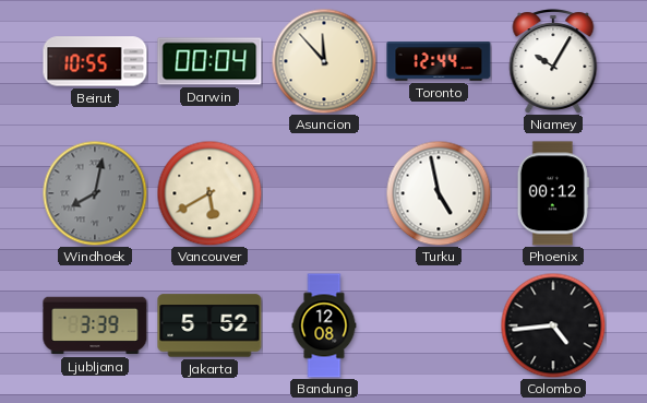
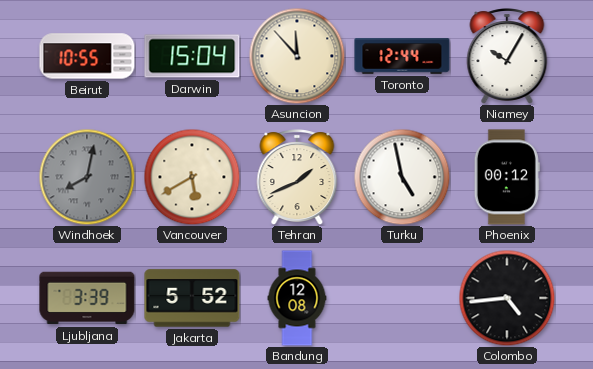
Darwin: 00:04 -> 15:04
Tehran: none -> 1:41
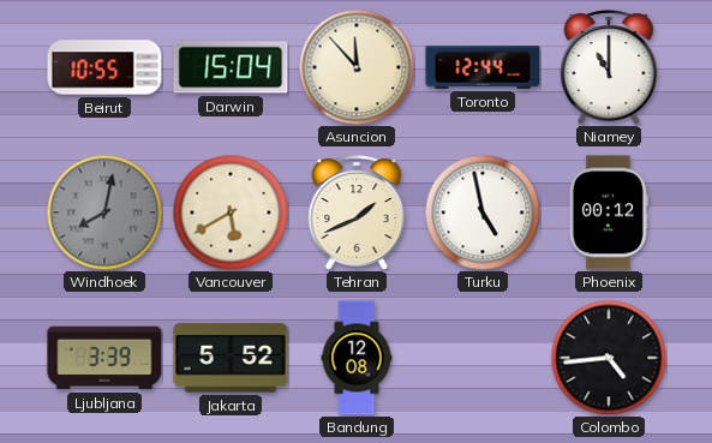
Niamey: 10:05 -> 11:00
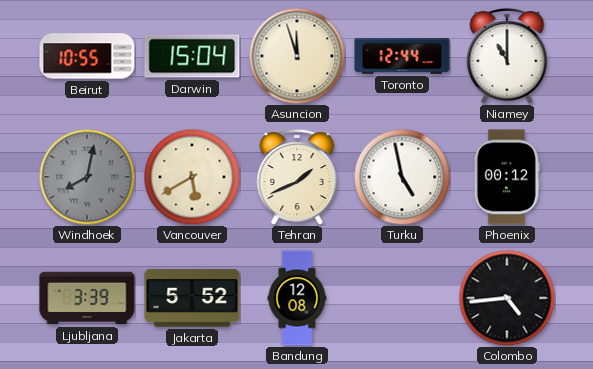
Asuncion: 11:53 -> 11:57
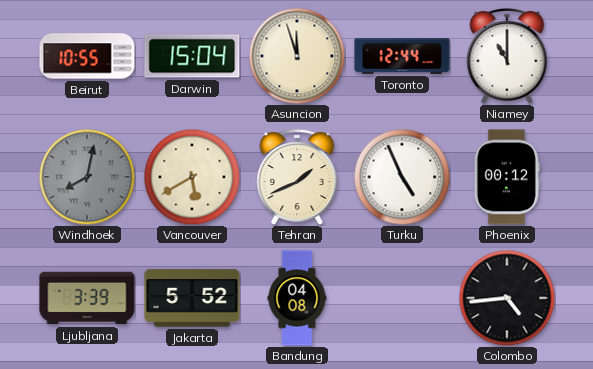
Turku: 4:58 -> 4:56
Bandung: 12:08 -> 04:08
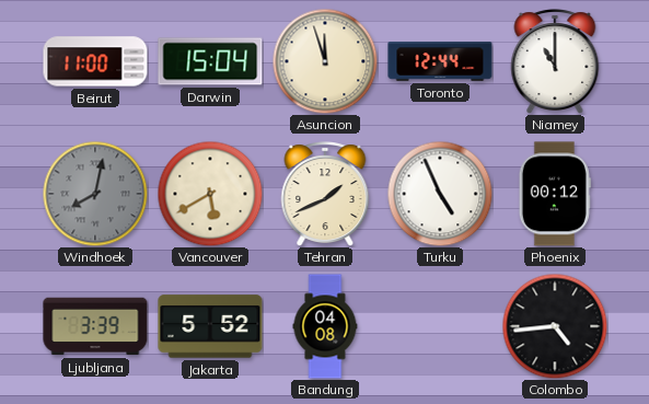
Beirut: 10:55 -> 11:00
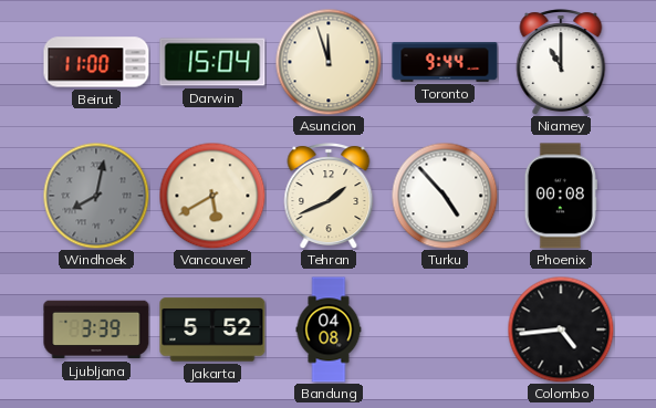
Toronto: 12:44 -> 9:44
Turku: 4:56 -> 4:53
Phoenix: 00:12 -> 00:08
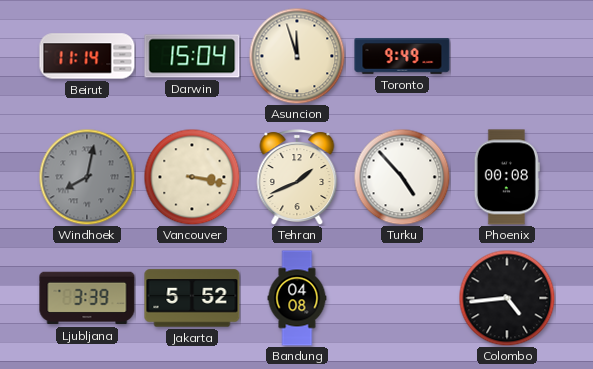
Beirut: 11:00 -> 11:14
Toronto: 9:44 -> 9:49
Niamey: 11:00 -> none
Vancouver: 5:40 -> 3:17
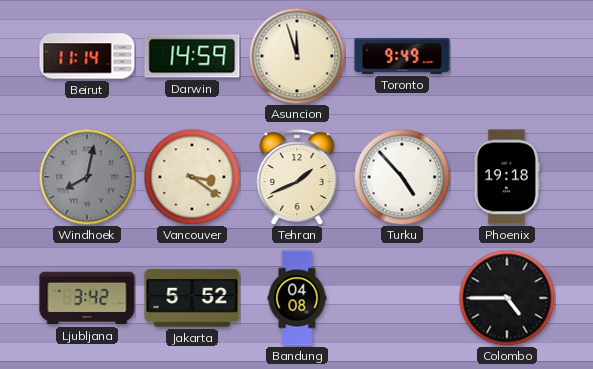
Darwin: 15:04 -> 14:59
Vancouver: 3:17 -> 3:21
Phoenix: 00:08 -> 19:18
Ljubljana: 3:39 -> 3:42
Colombo: 4:44 -> 4:45
